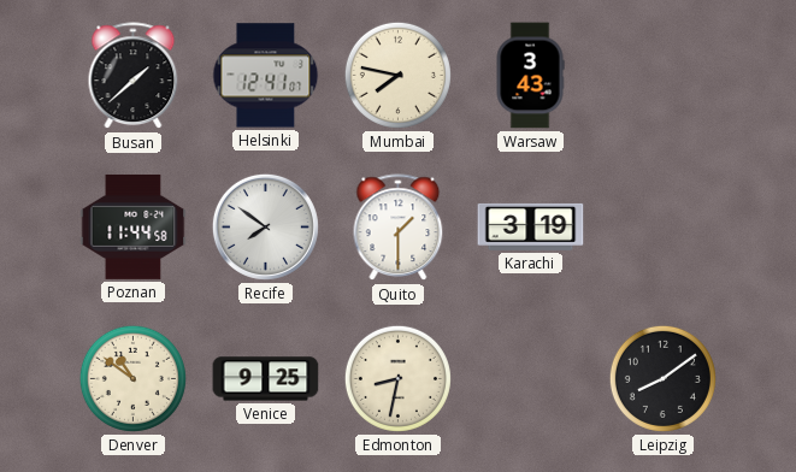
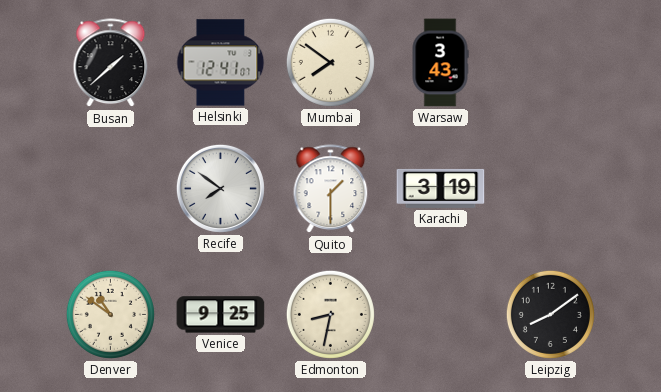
Mumbai: 7:47 -> 7:51
Poznan: 11:44 -> none
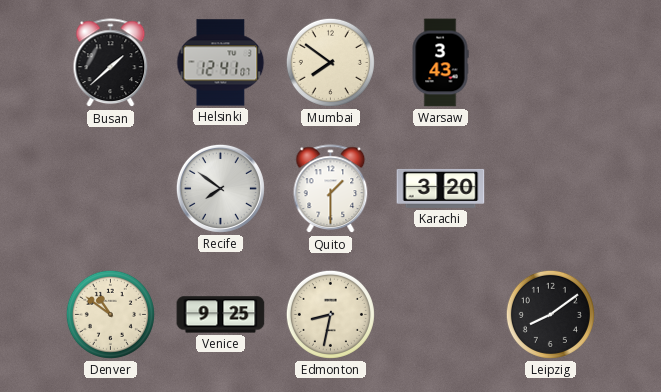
Karachi: 3:19 -> 3:20
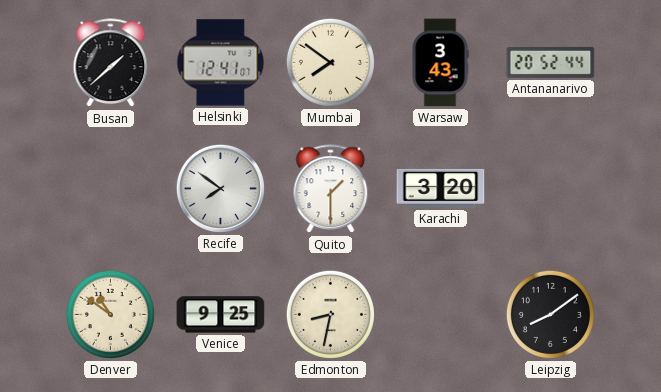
Antananarivo: none -> 20:52
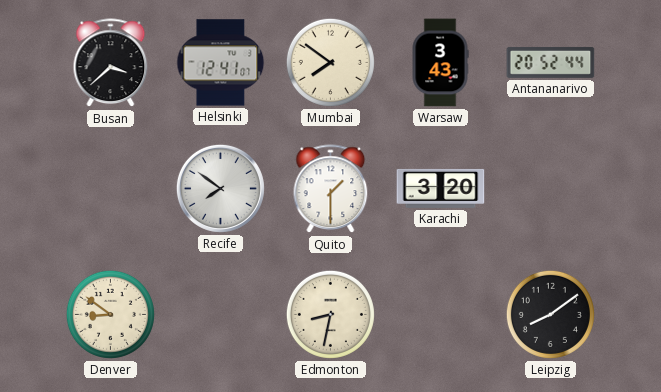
Busan: 1:38 -> 3:38
Denver: 10:51 -> 8:51
Venice: 9:25 -> none
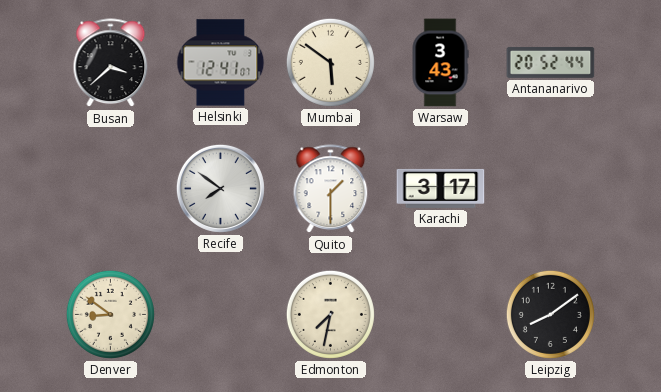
Mumbai: 7:51 -> 5:51
Karachi: 3:20 -> 3:17
Edmonton: 8:32 -> 7:32
